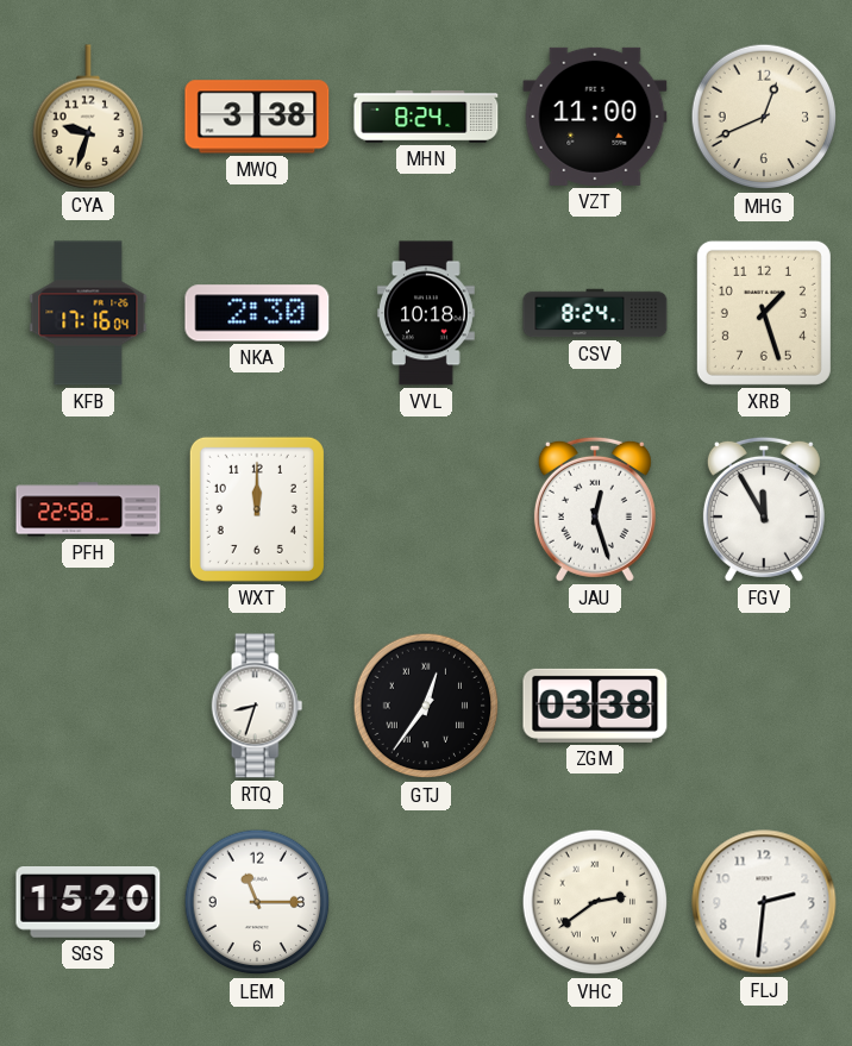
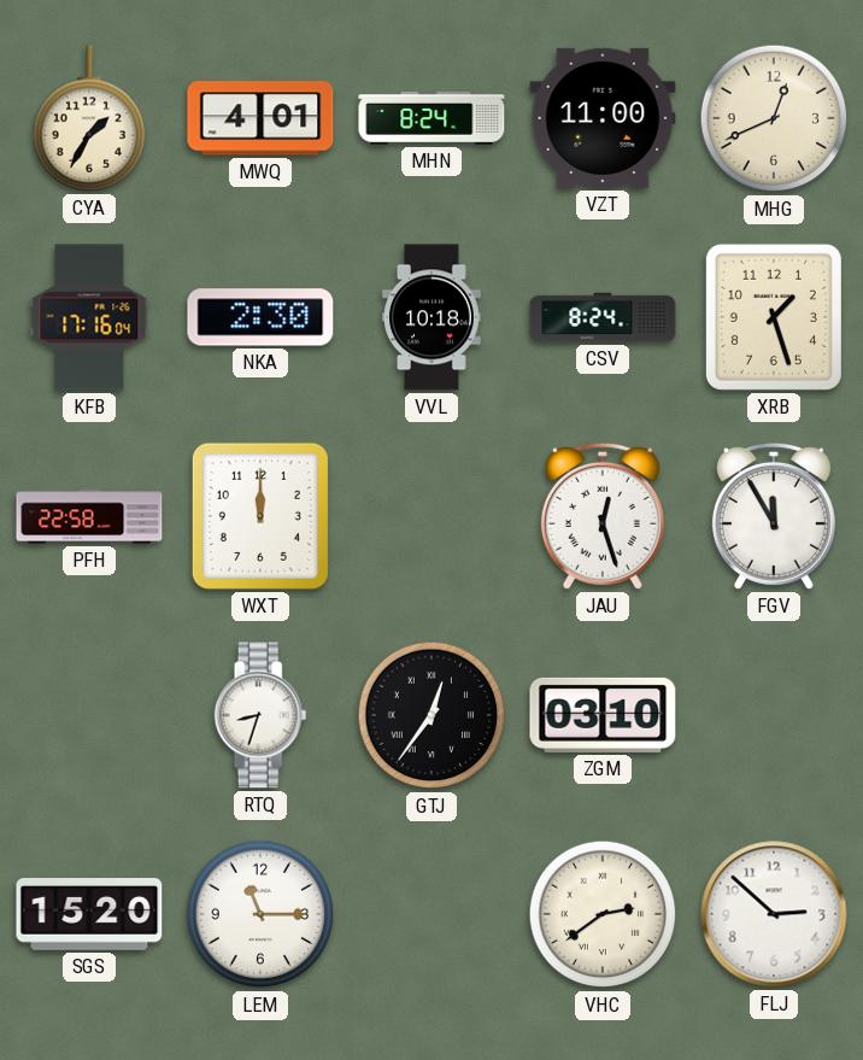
CYA: 9:33 -> 1:35
MWQ: 3:38 -> 4:01
ZGM: 03:38 -> 03:10
FLJ: 2:31 -> 2:52
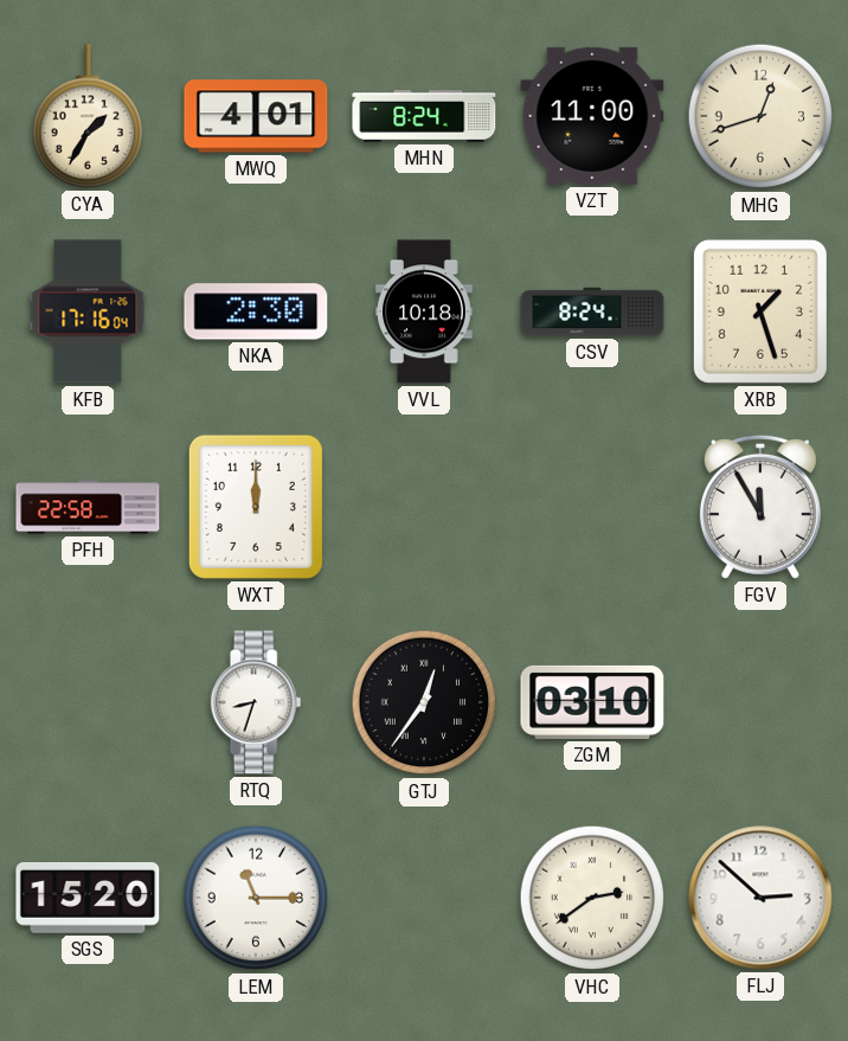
MHG: 12:41 -> 12:42
JAU: 12:27 -> none
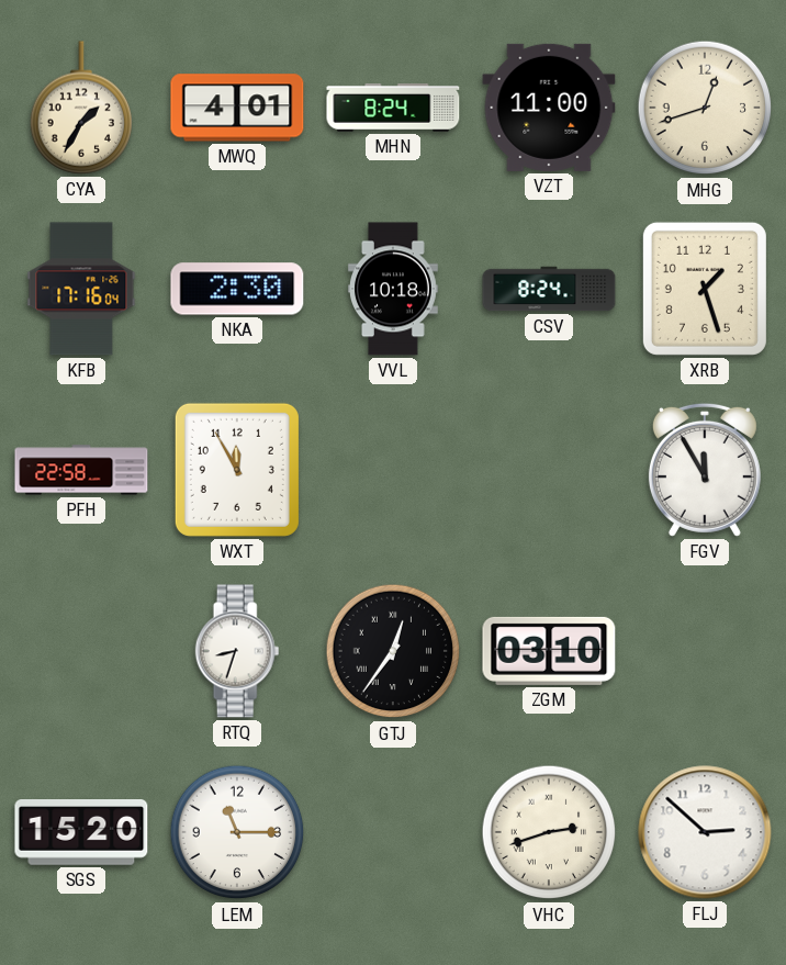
WXT: 12:00 -> 11:55
VHC: 2:39 -> 2:42
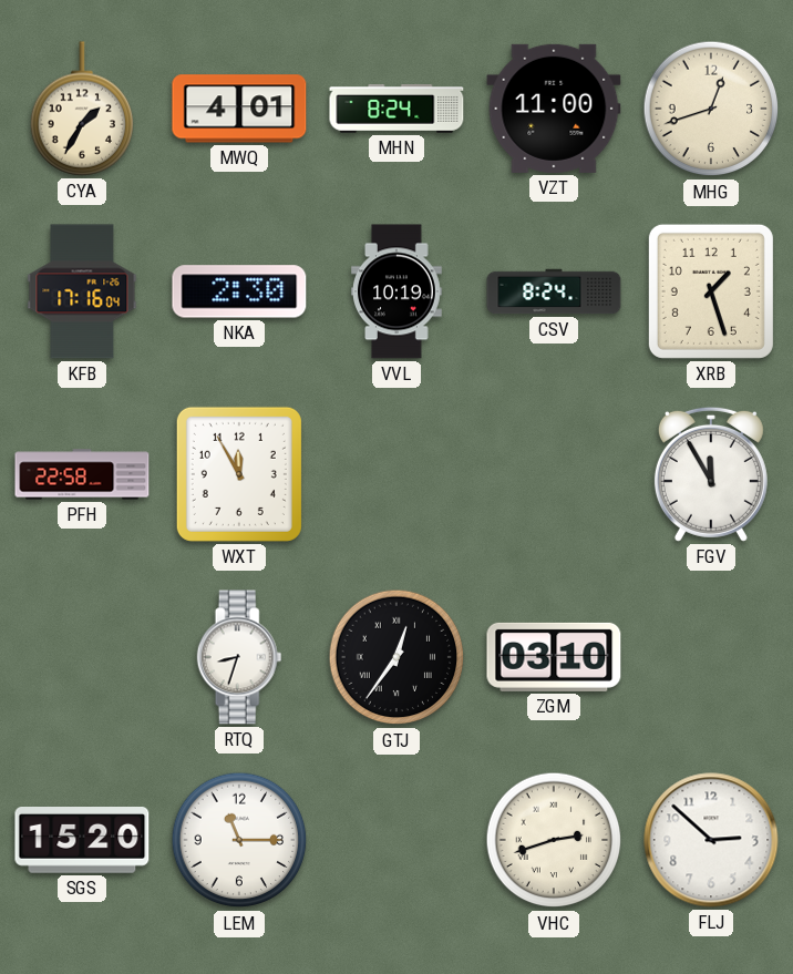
VVL: 10:18 -> 10:19
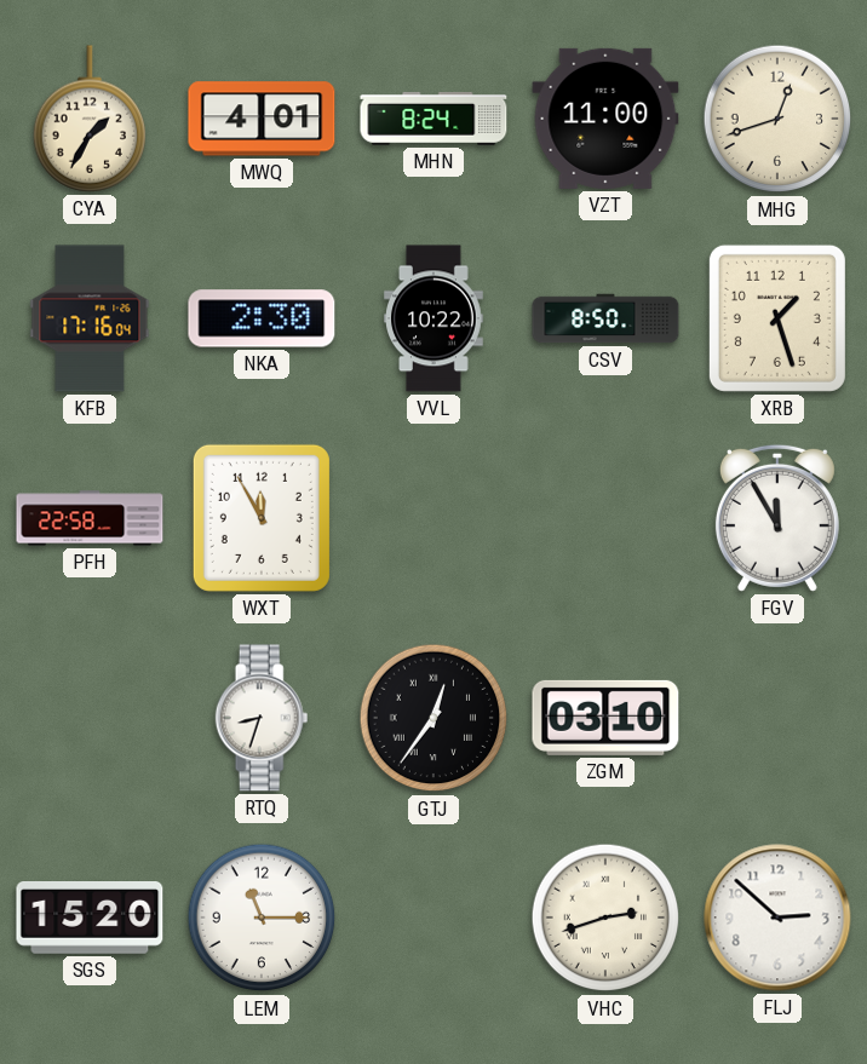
VVL: 10:19 -> 10:22
CSV: 8:24 -> 8:50
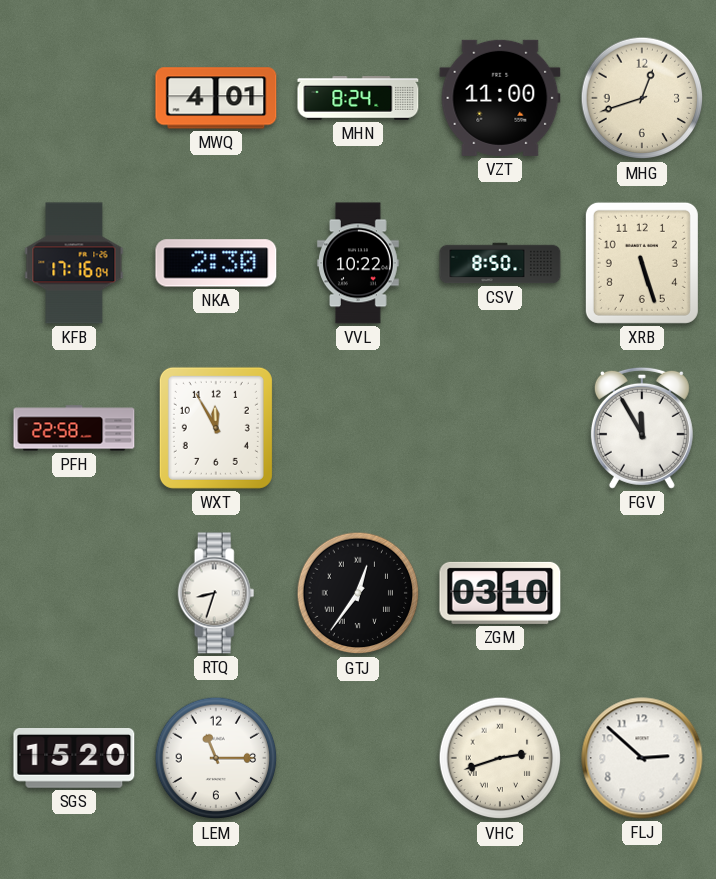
CYA: 1:35 -> none
XRB: 1:27 -> 5:27
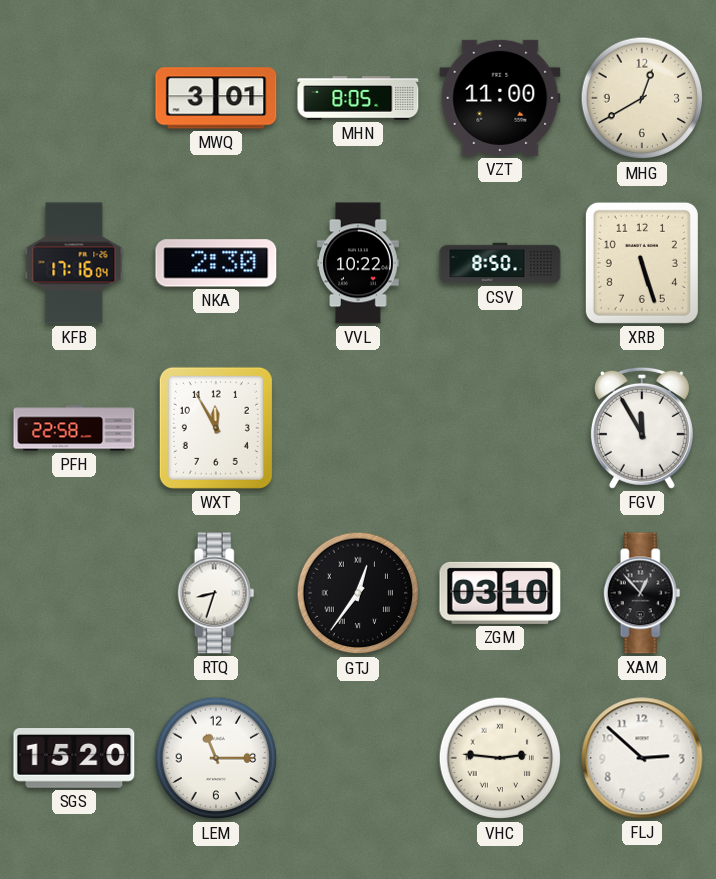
MWQ: 4:01 -> 3:01
MHN: 8:24 -> 8:05
MHG: 12:42 -> 12:40
XAM: none -> 12:53
VHC: 2:42 -> 2:46
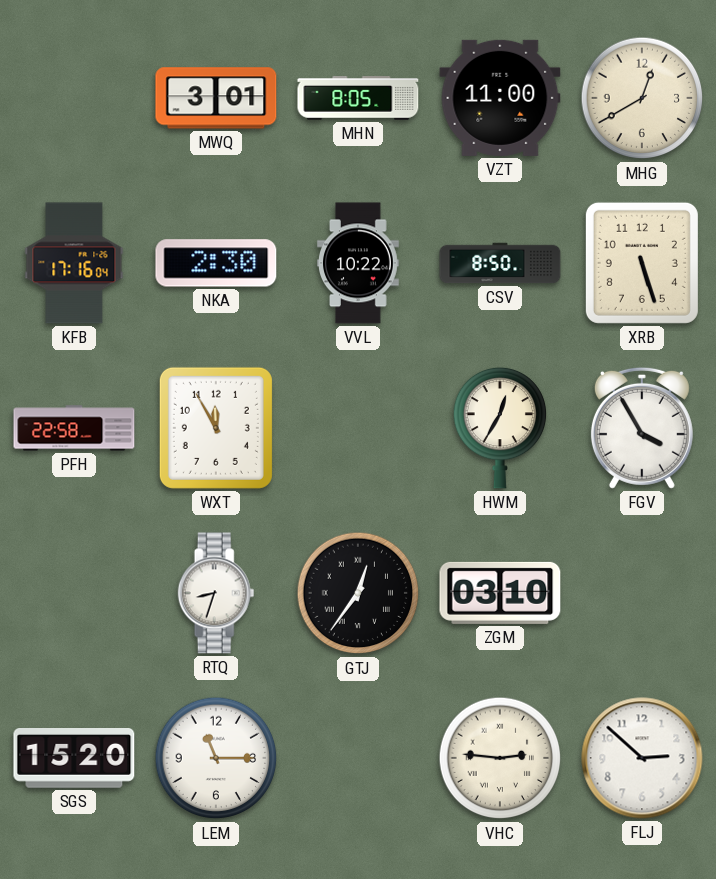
HWM: none -> 12:35
FGV: 11:55 -> 3:55
XAM: 12:53 -> none
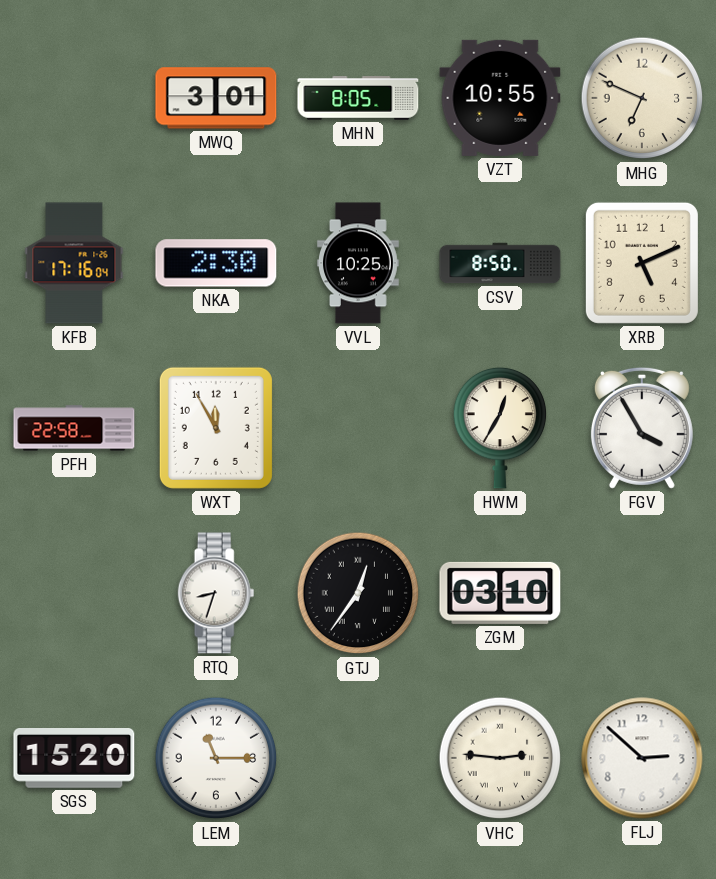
VZT: 11:00 -> 10:55
MHG: 12:40 -> 6:49
VVL: 10:22 -> 10:25
XRB: 5:27 -> 5:11
